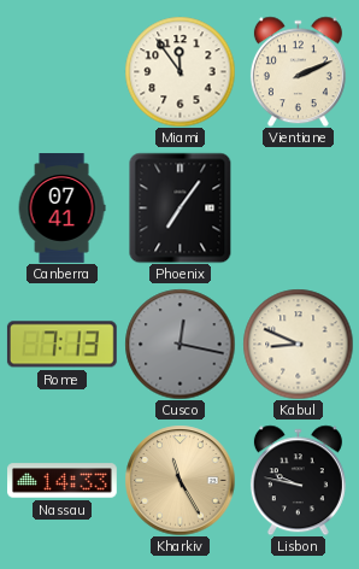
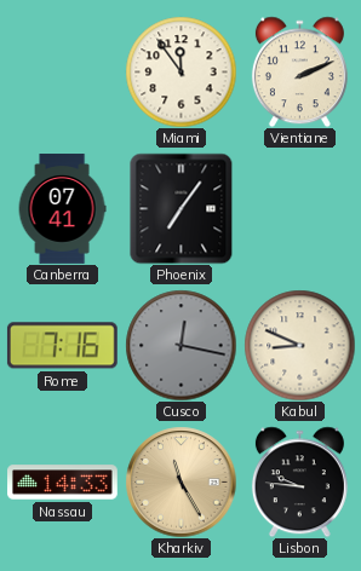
Rome: 7:13 -> 7:16
Lisbon: 9:47 -> 9:46
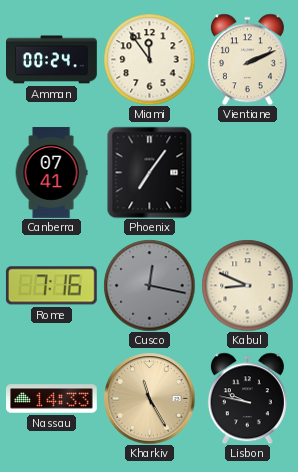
Amman: none -> 00:24
Lisbon: 9:46 -> 9:47
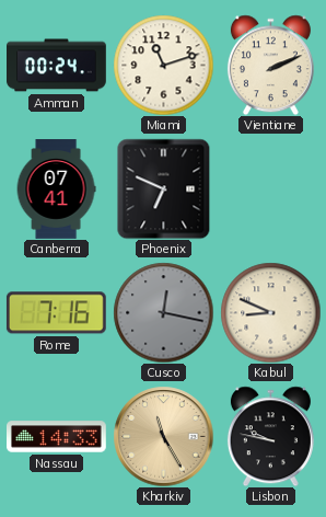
Miami: 11:54 -> 11:12
Phoenix: 7:06 -> 6:49
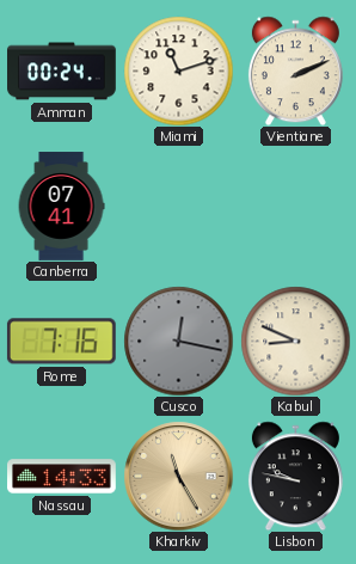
Phoenix: 6:49 -> none
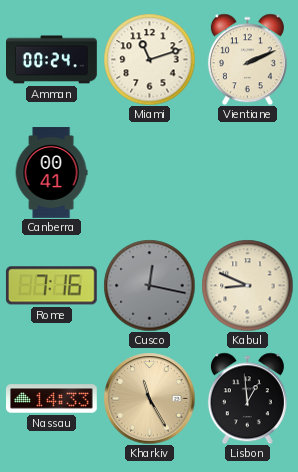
Canberra: 07:41 -> 00:41
Lisbon: 9:47 -> 12:59
